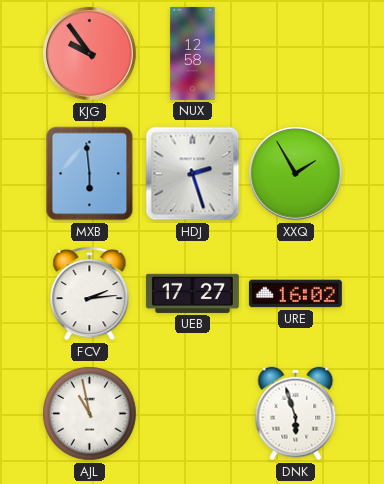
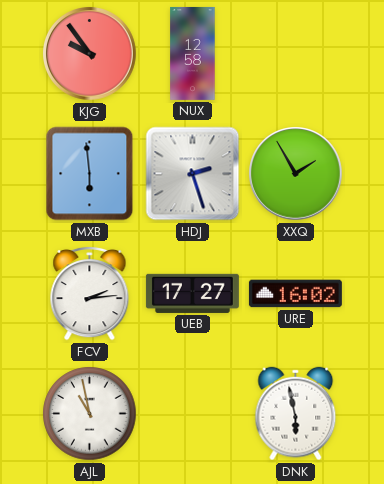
DNK: 5:57 -> 5:58
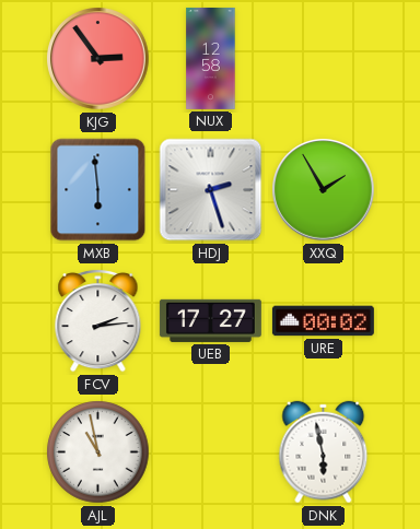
KJG: 9:54 -> 2:54
URE: 16:02 -> 00:02
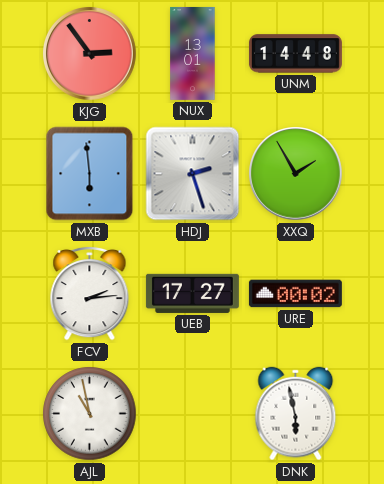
NUX: 12:58 -> 13:01
UNM: none -> 14:48
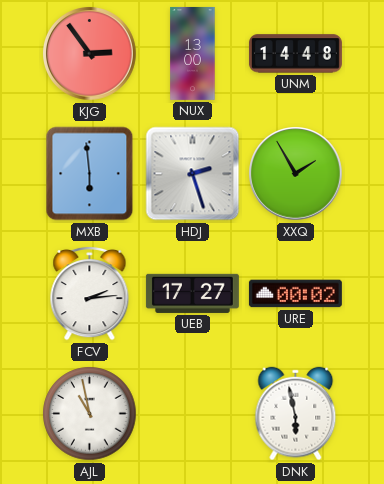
NUX: 13:01 -> 13:00
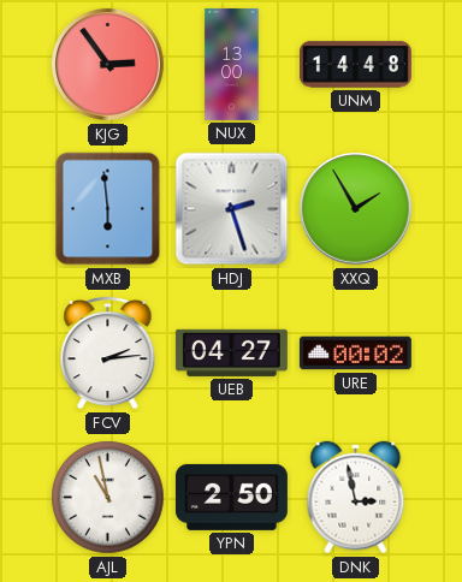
UEB: 17:27 -> 04:27
YPN: none -> 2:50
DNK: 5:58 -> 2:58
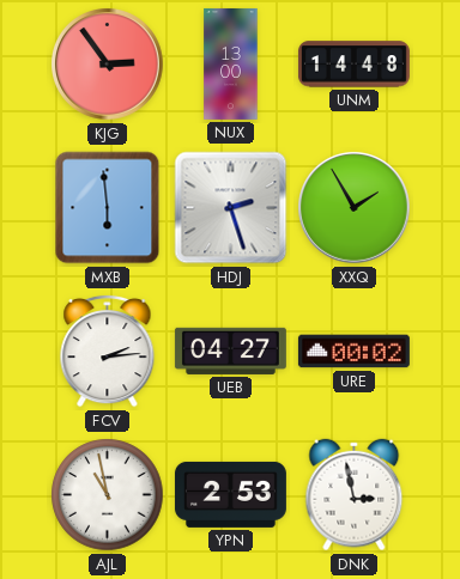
YPN: 2:50 -> 2:53
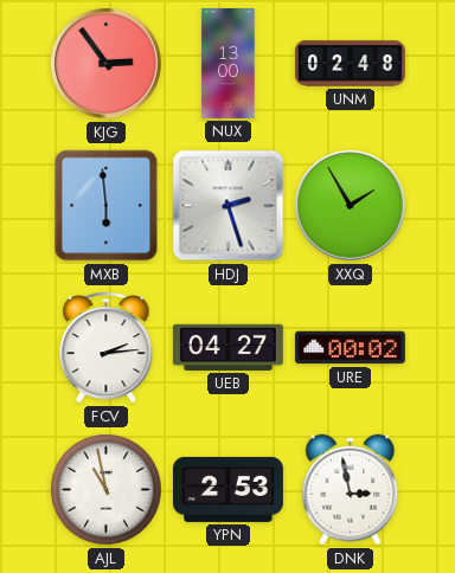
UNM: 14:48 -> 02:48
